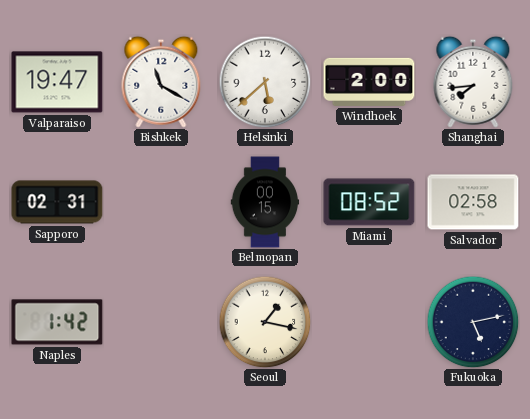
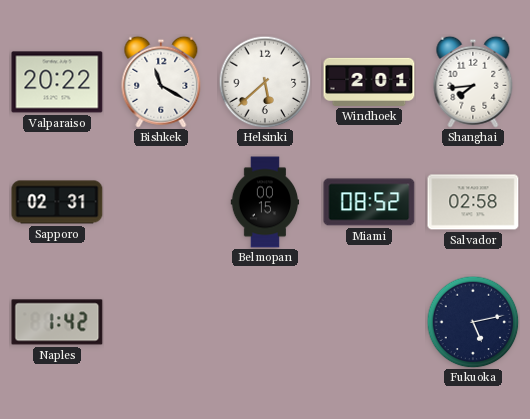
Valparaiso: 19:47 -> 20:22
Windhoek: 2:00 -> 2:01
Seoul: 1:17 -> none
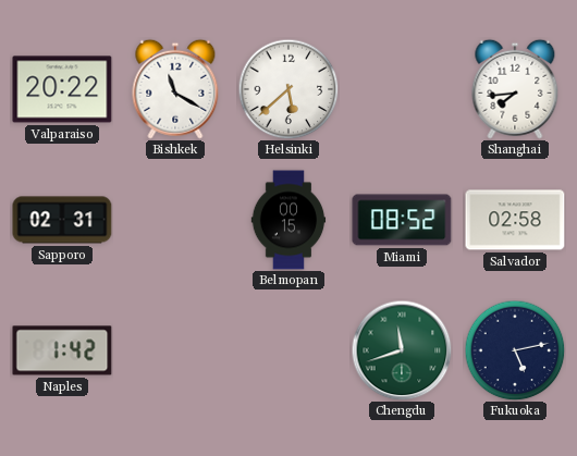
Windhoek: 2:01 -> none
Chengdu: none -> 11:42
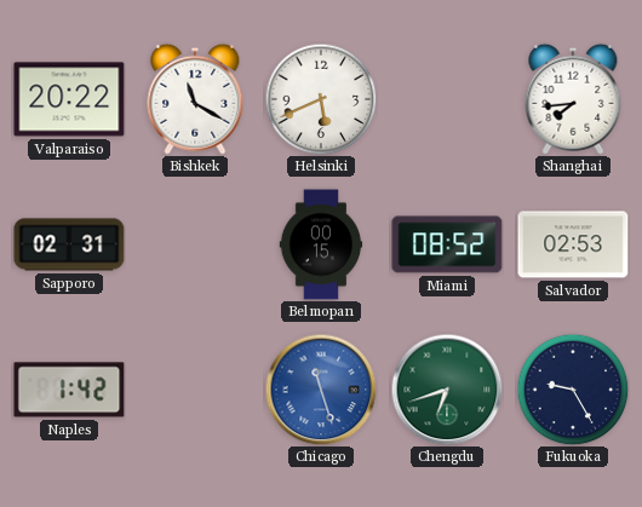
Helsinki: 5:38 -> 5:41
Salvador: 02:58 -> 02:53
Chicago: none -> 11:27
Chengdu: 11:42 -> 6:42
Fukuoka: 5:13 -> 9:25
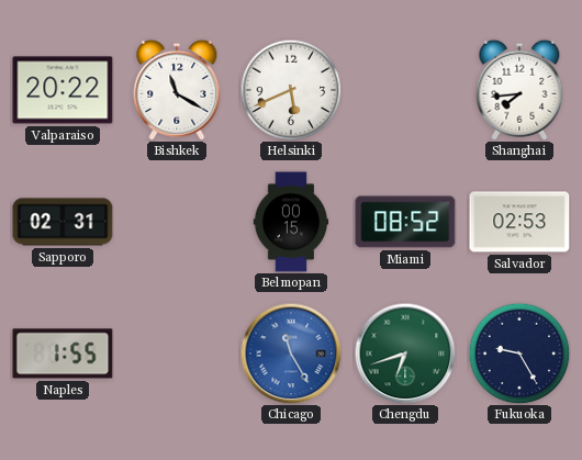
Naples: 1:42 -> 1:55
Chicago: 11:27 -> 11:25
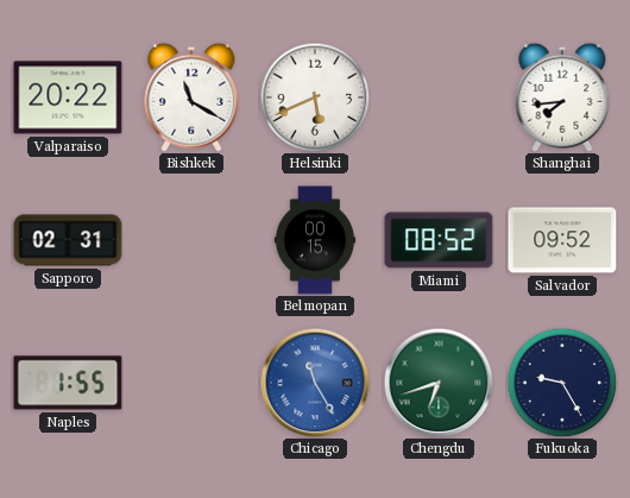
Salvador: 02:53 -> 09:52
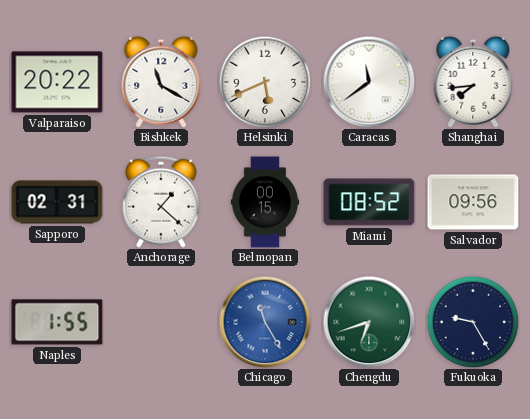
Caracas: none -> 11:39
Anchorage: none -> 1:22
Salvador: 09:52 -> 09:56
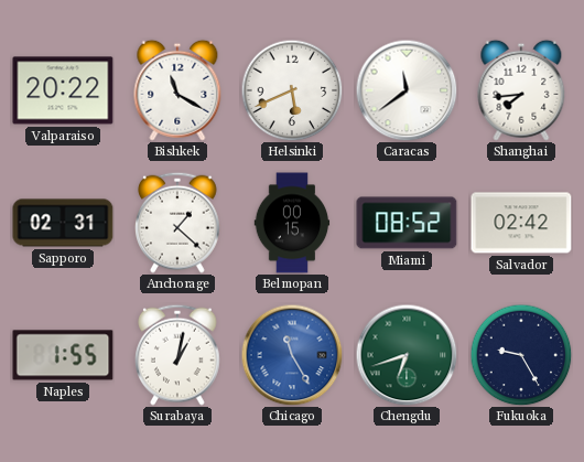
Salvador: 09:56 -> 02:42
Surabaya: none -> 1:02
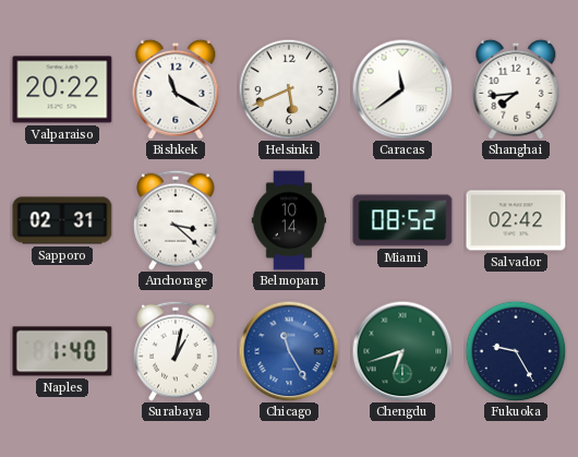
Anchorage: 1:22 -> 3:22
Belmopan: 00:15 -> 10:14
Naples: 1:55 -> 1:40
